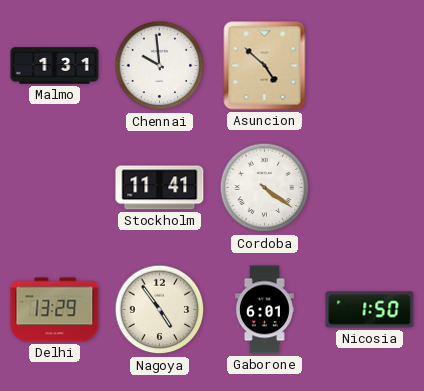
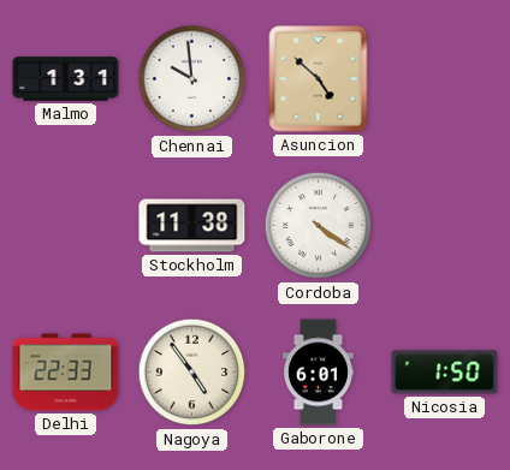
Stockholm: 11:41 -> 11:38
Delhi: 13:29 -> 22:33
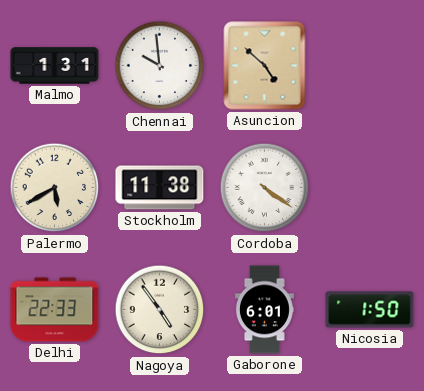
Palermo: none -> 5:40
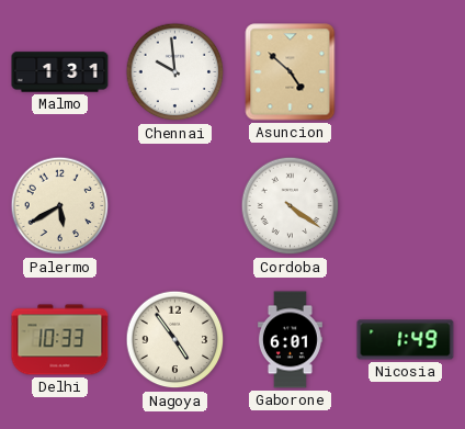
Stockholm: 11:38 -> none
Delhi: 22:33 -> 10:33
Nicosia: 1:50 -> 1:49
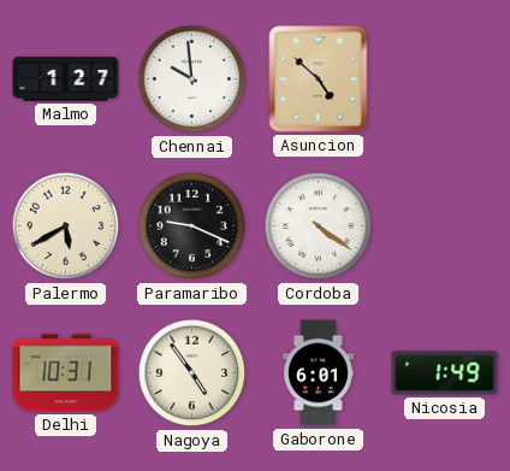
Malmo: 1:31 -> 1:27
Paramaribo: none -> 9:19
Delhi: 10:33 -> 10:31
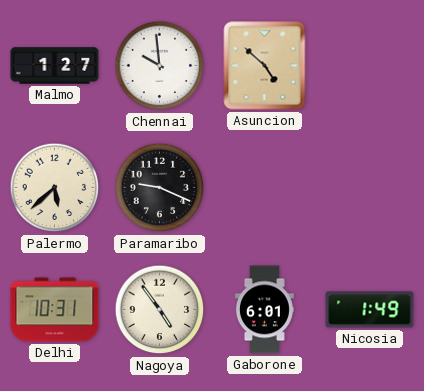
Palermo: 5:40 -> 5:38
Cordoba: 4:21 -> none
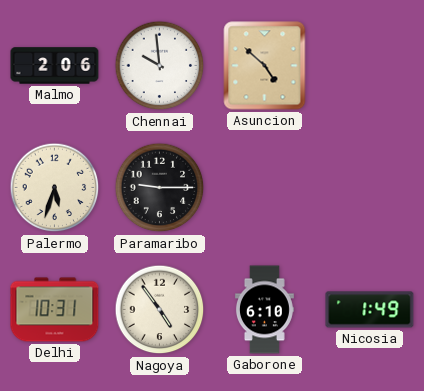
Malmo: 1:27 -> 2:06
Palermo: 5:38 -> 5:33
Paramaribo: 9:19 -> 9:15
Gaborone: 6:01 -> 6:10
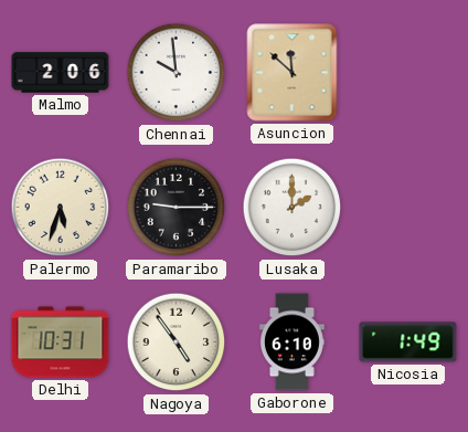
Asuncion: 4:52 -> 11:52
Lusaka: none -> 2:00
